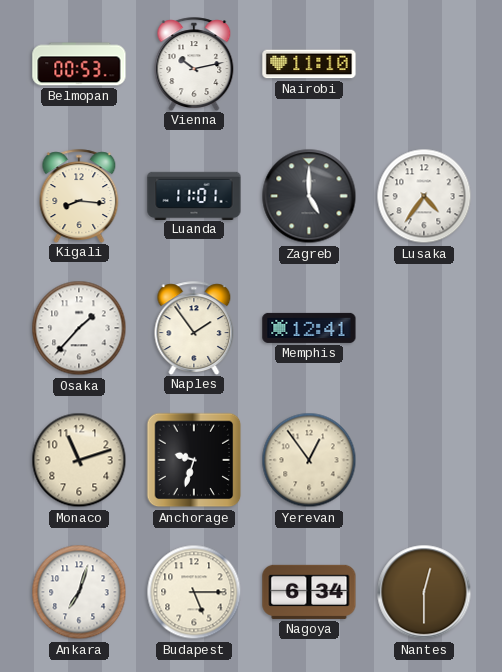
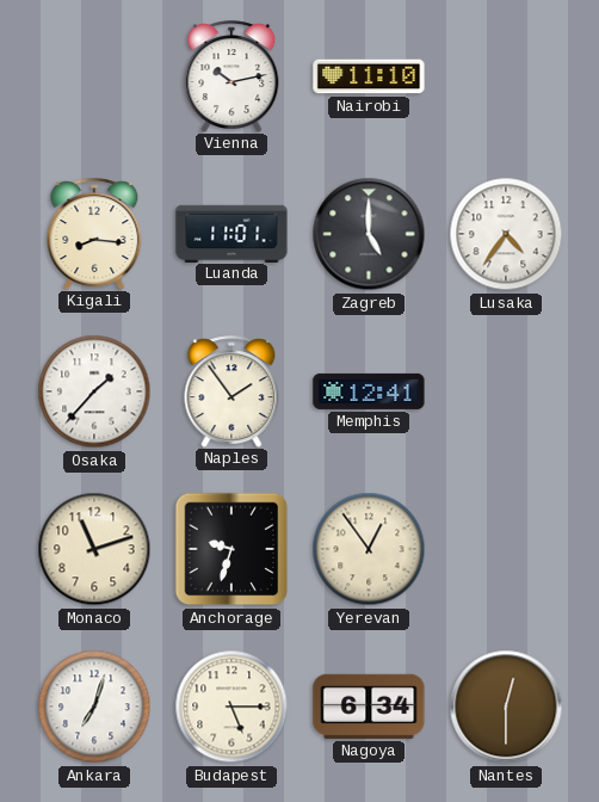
Belmopan: 00:53 -> none
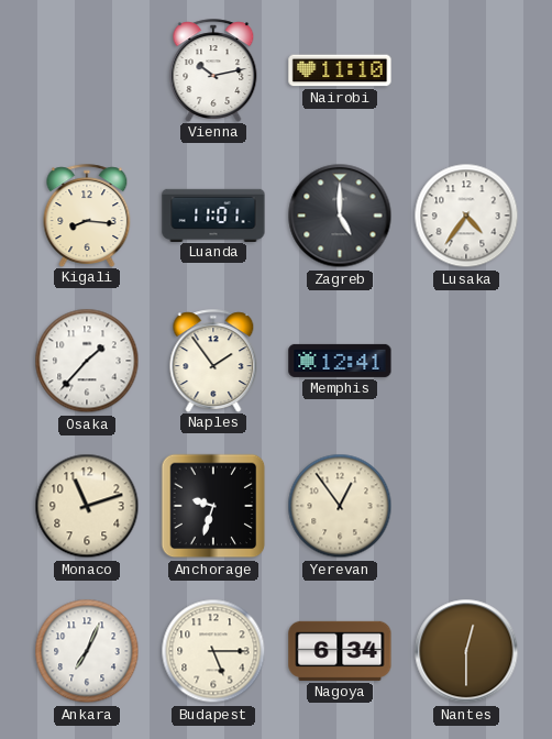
Ankara: 7:03 -> 7:04
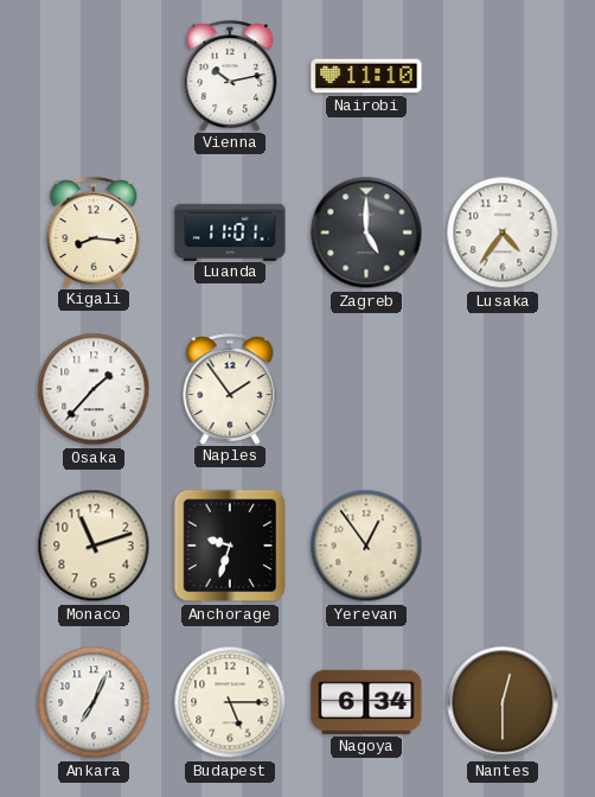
Memphis: 12:41 -> none
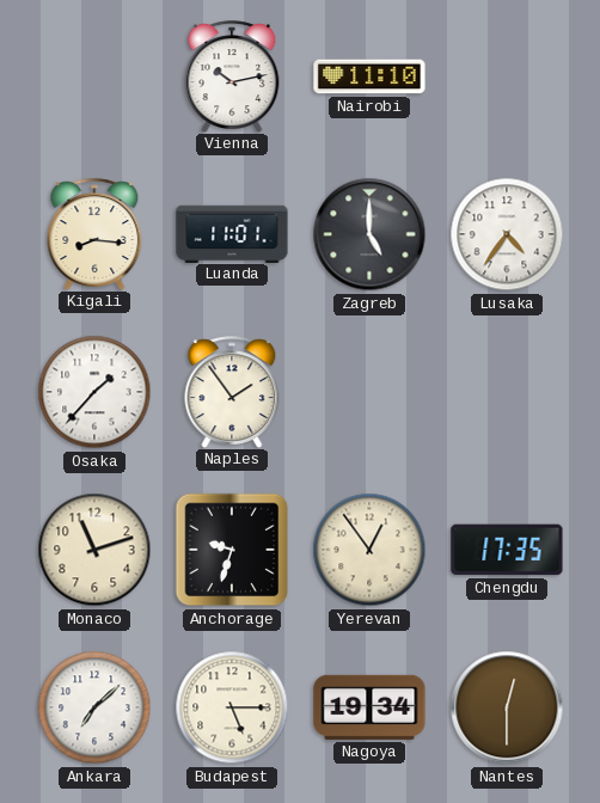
Chengdu: none -> 17:35
Ankara: 7:04 -> 7:08
Nagoya: 6:34 -> 19:34
